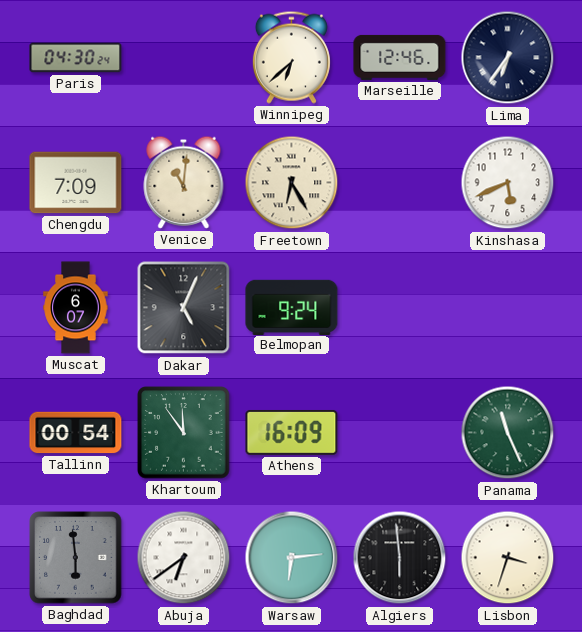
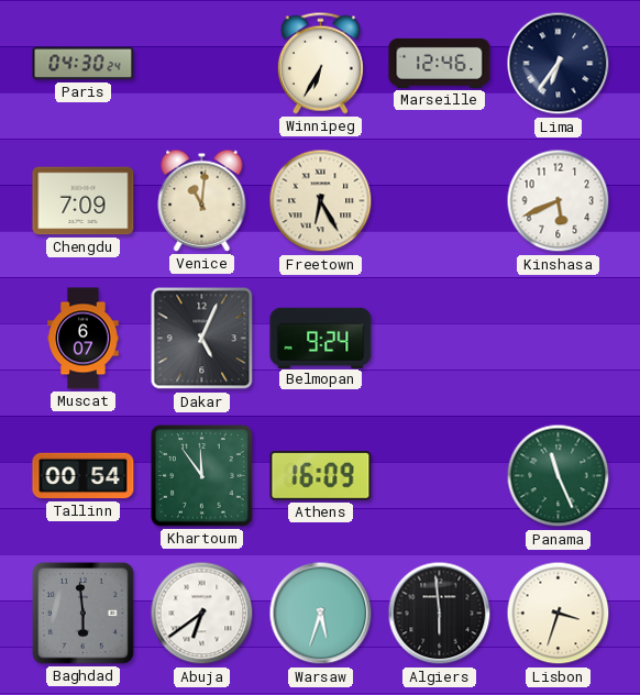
Winnipeg: 6:38 -> 6:35
Warsaw: 6:14 -> 5:33
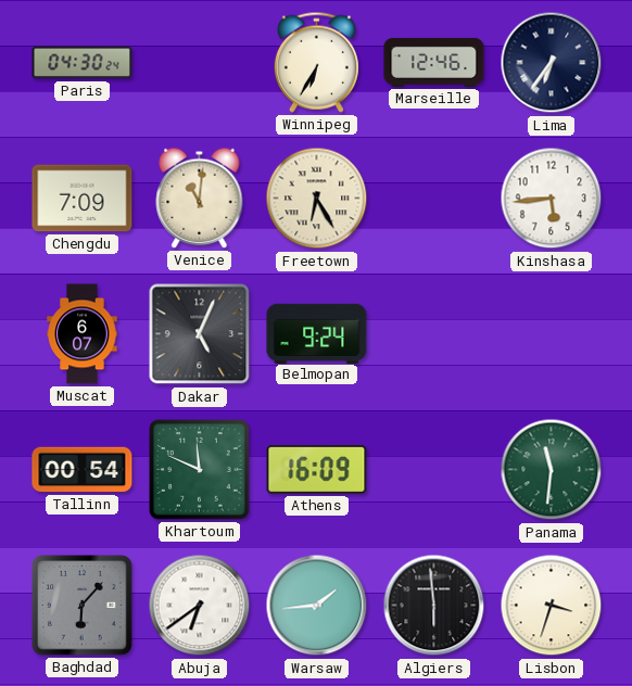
Kinshasa: 5:41 -> 5:44
Khartoum: 11:54 -> 11:49
Panama: 11:26 -> 11:31
Baghdad: 5:59 -> 6:07
Warsaw: 5:33 -> 1:44
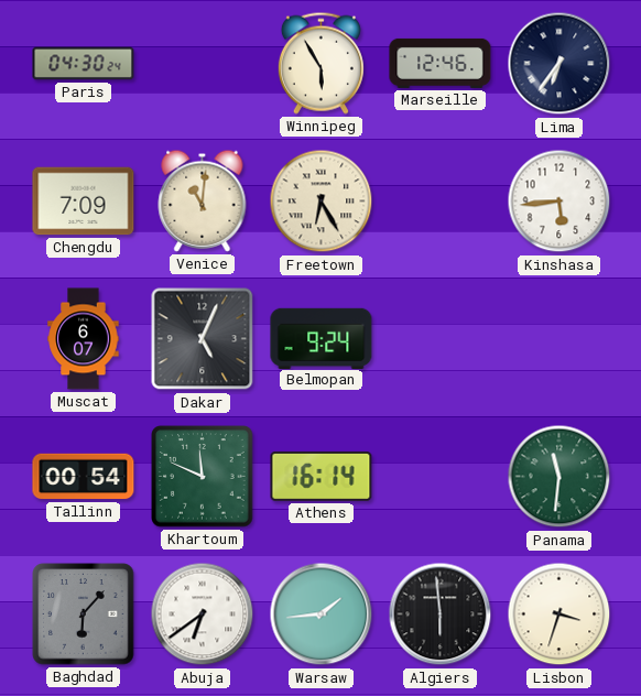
Winnipeg: 6:35 -> 5:55
Athens: 16:09 -> 16:14
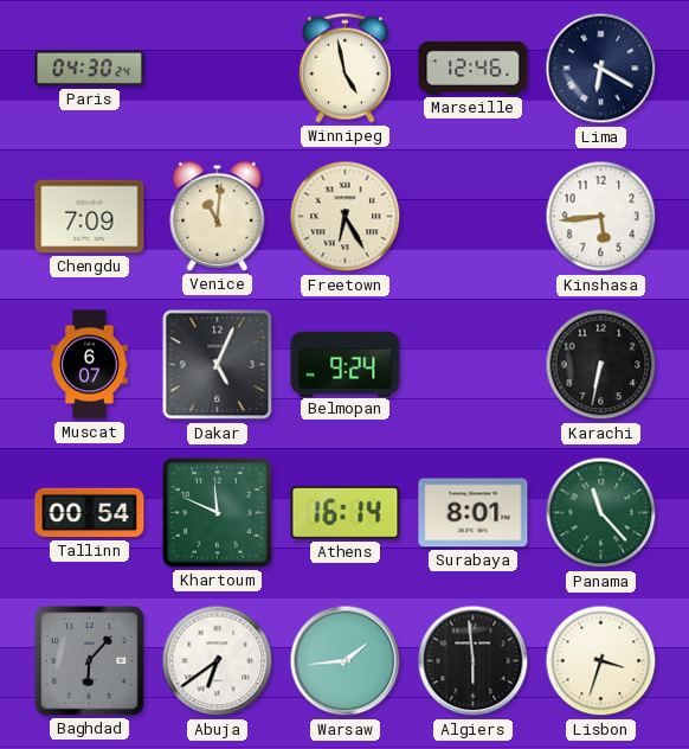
Winnipeg: 5:55 -> 4:58
Lima: 6:36 -> 6:20
Karachi: none -> 6:32
Surabaya: none -> 8:01
Panama: 11:31 -> 11:23
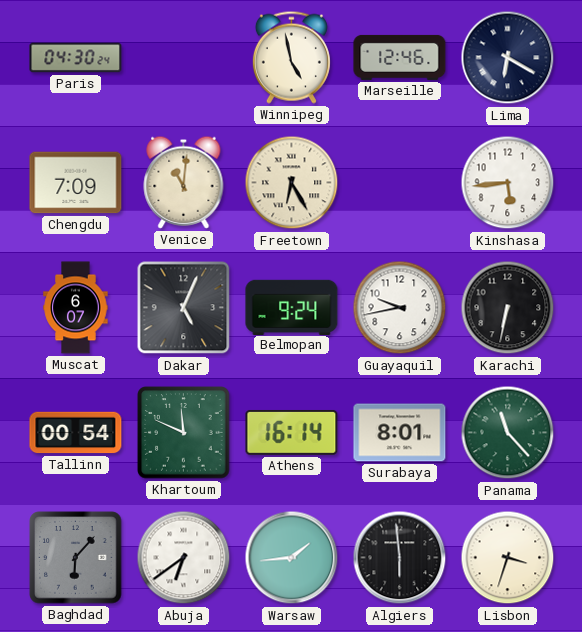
Guayaquil: none -> 9:43
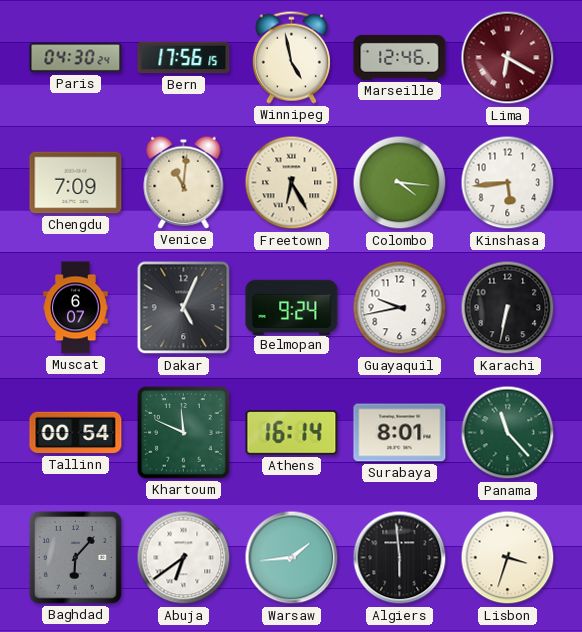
Bern: none -> 17:56
Lima dial: navy -> burgundy
Colombo: none -> 4:16
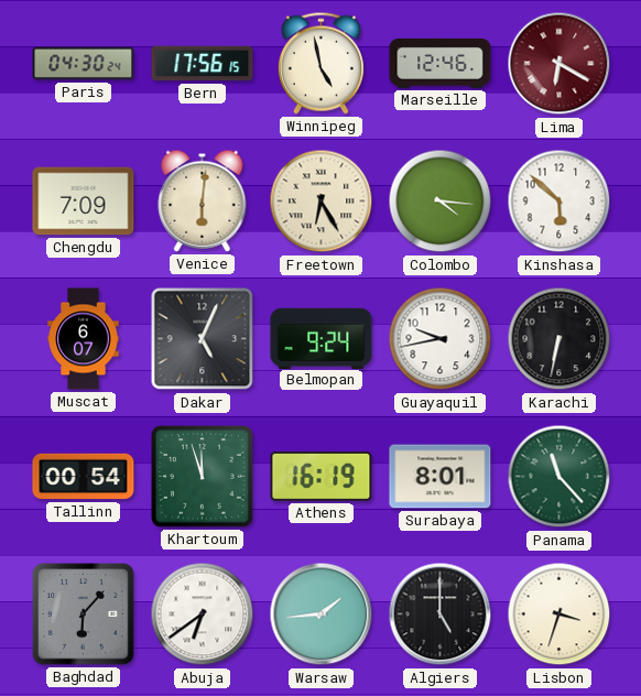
Venice: 11:01 -> 6:01
Kinshasa: 5:44 -> 5:52
Khartoum: 11:49 -> 11:57
Athens: 16:14 -> 16:19
Algiers: 5:59 -> 5:00
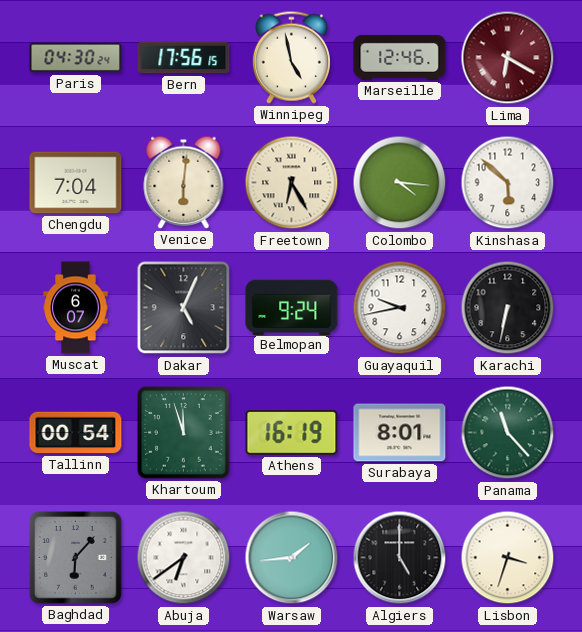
Chengdu: 7:09 -> 7:04
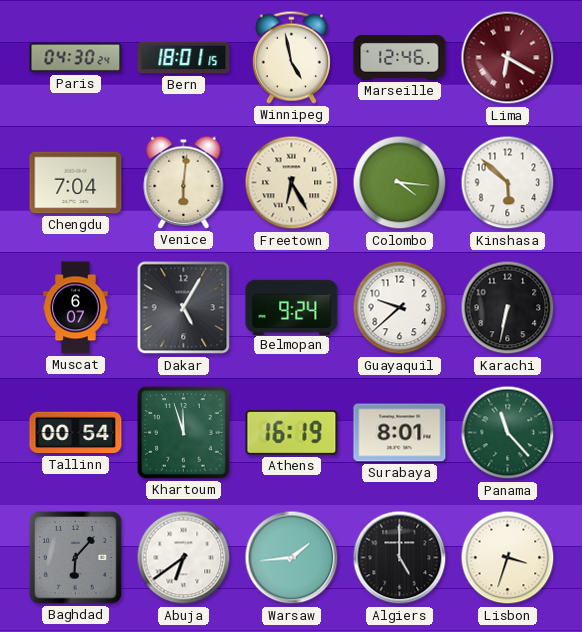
Bern: 17:56 -> 18:01
Dakar: 5:04 -> 5:05
Guayaquil: 9:43 -> 9:38
